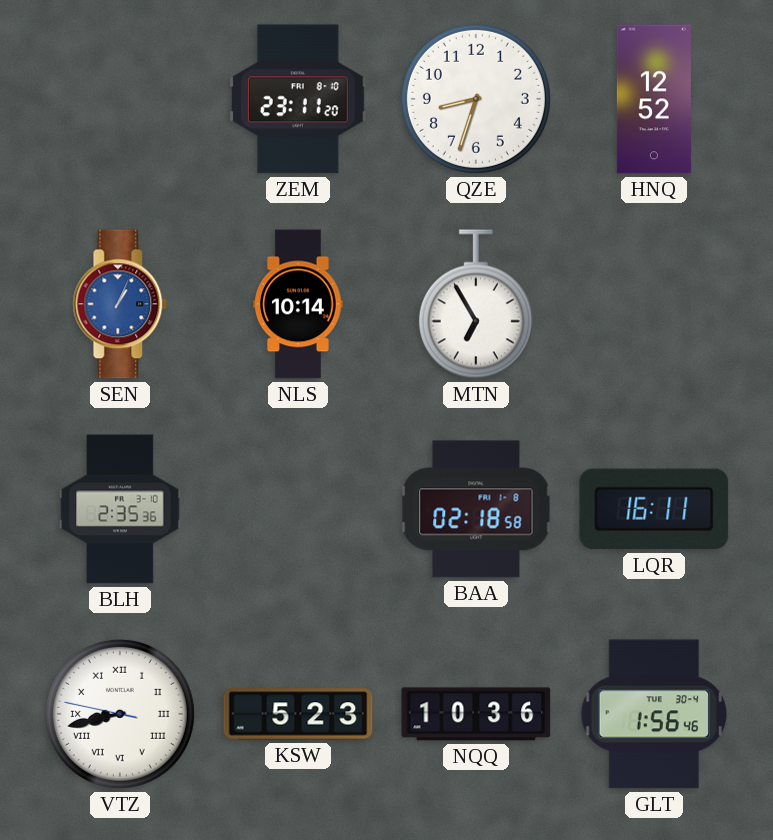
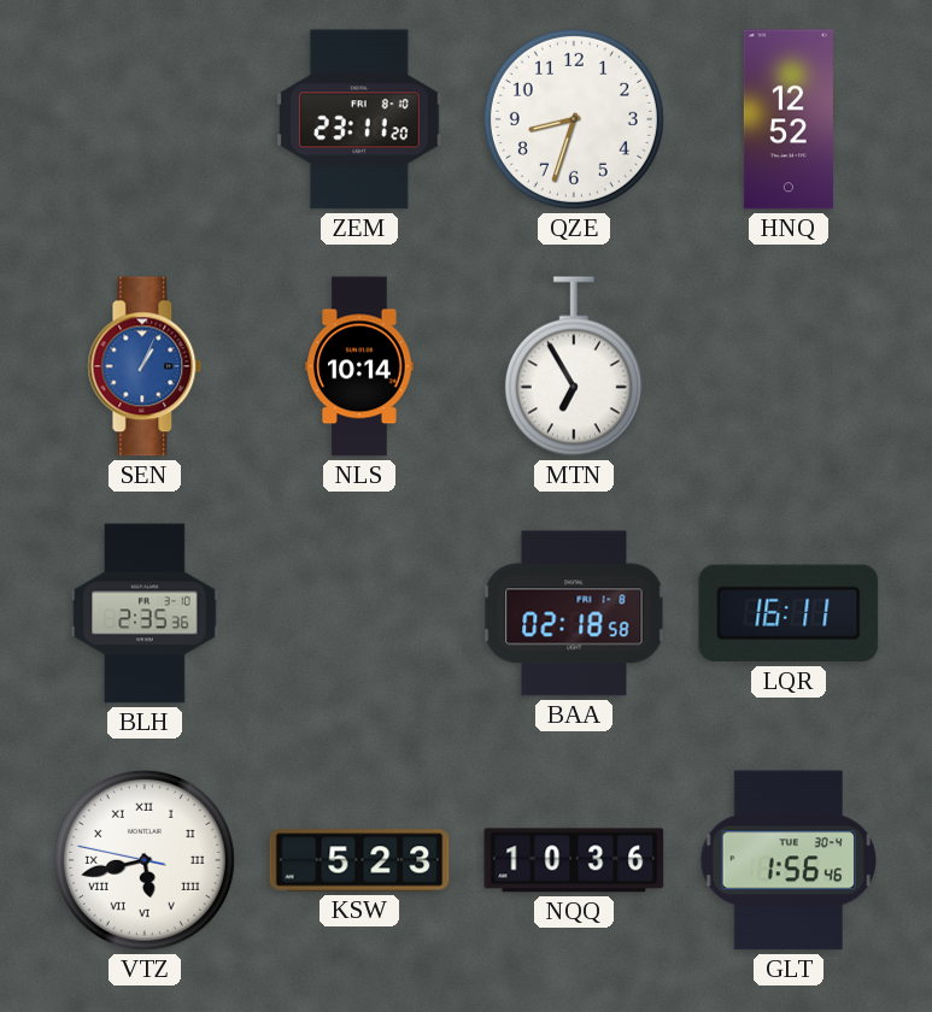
VTZ: 8:42 -> 5:42
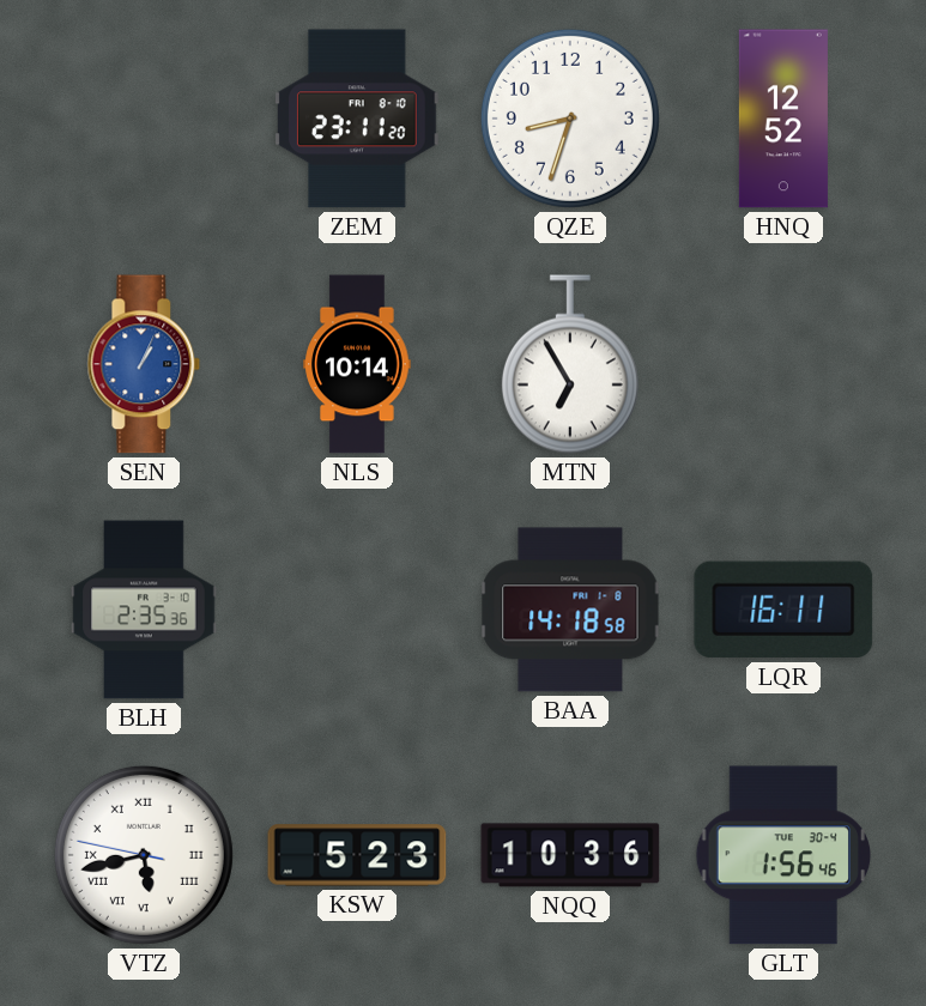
BAA: 02:18 -> 14:18
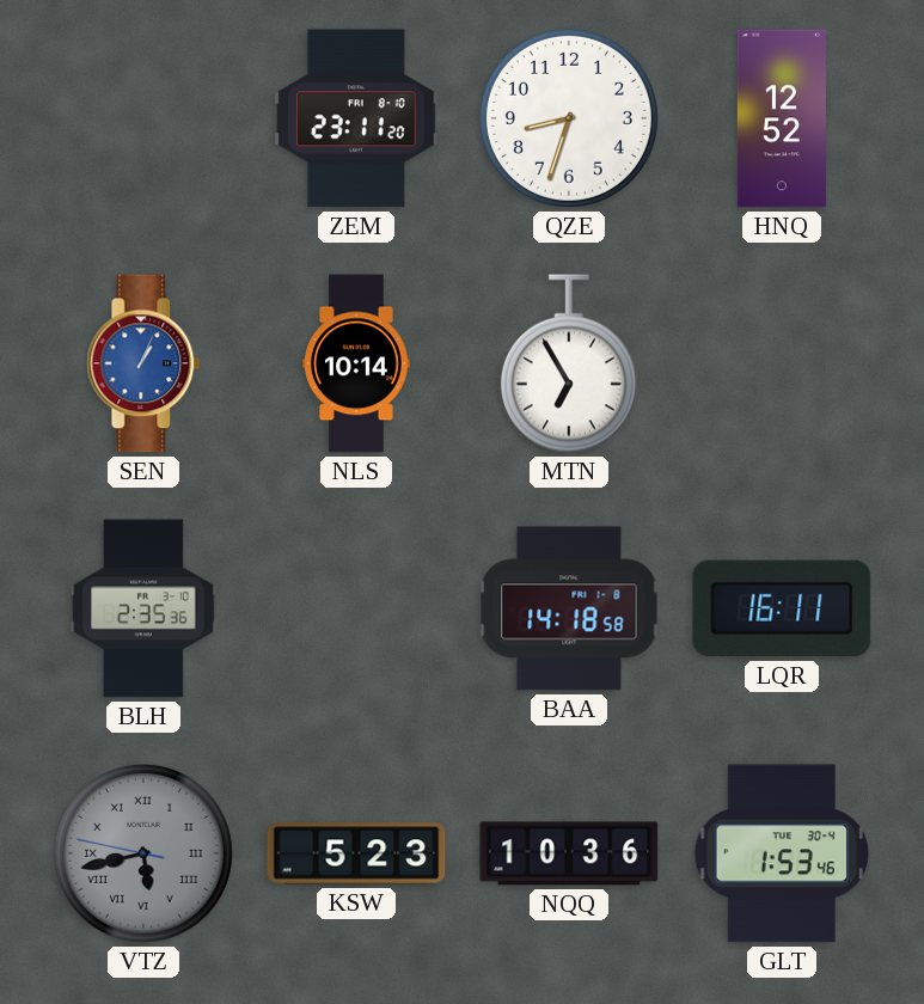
VTZ dial: white -> grey
GLT: 1:56 -> 1:53
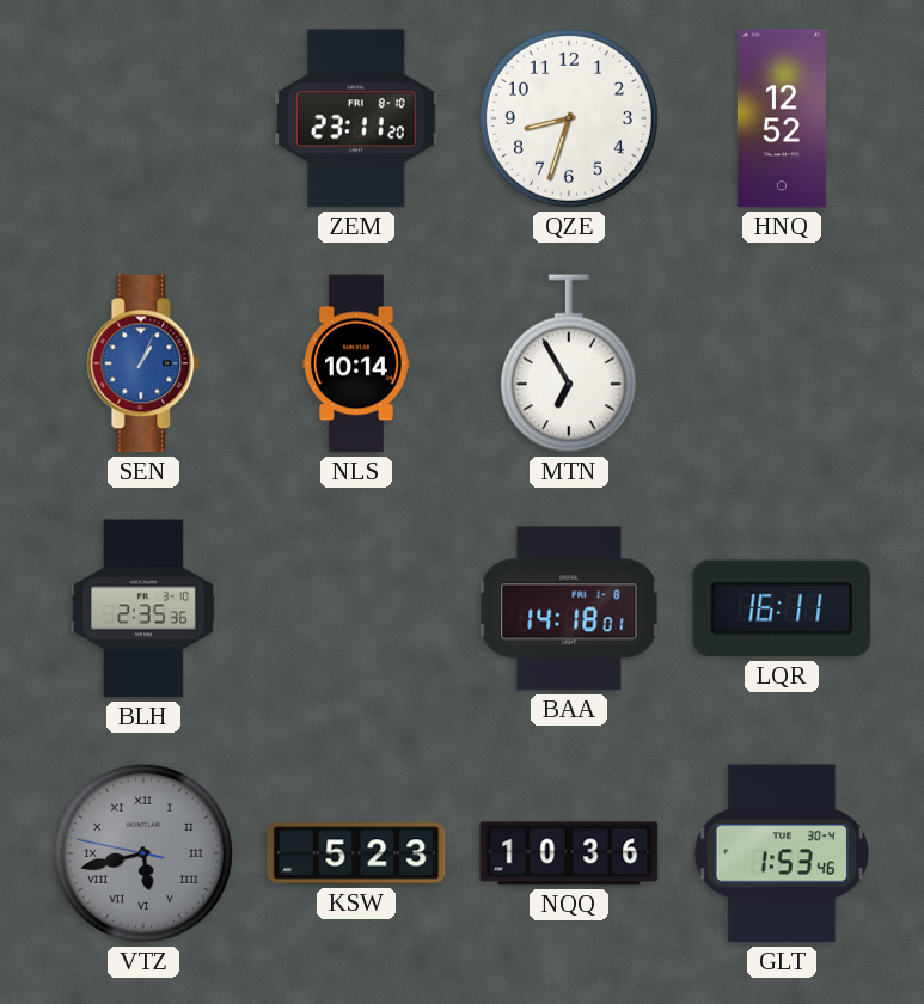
BAA: 14:18:58 -> 14:18:01
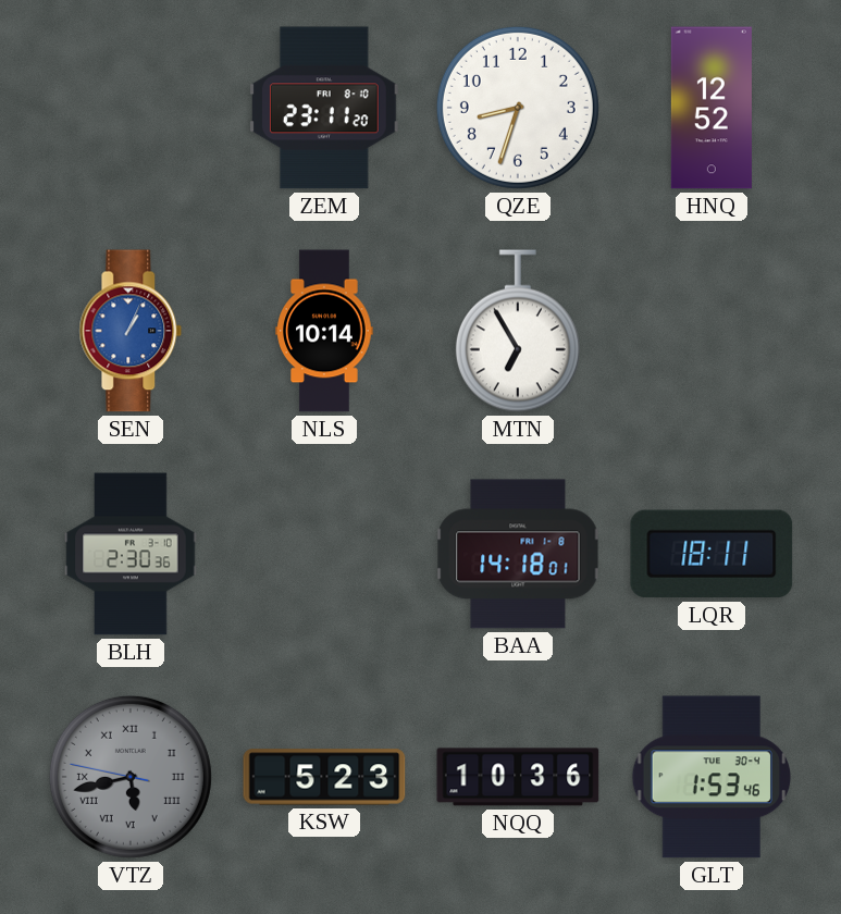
BLH: 2:35 -> 2:30
LQR: 16:11 -> 18:11
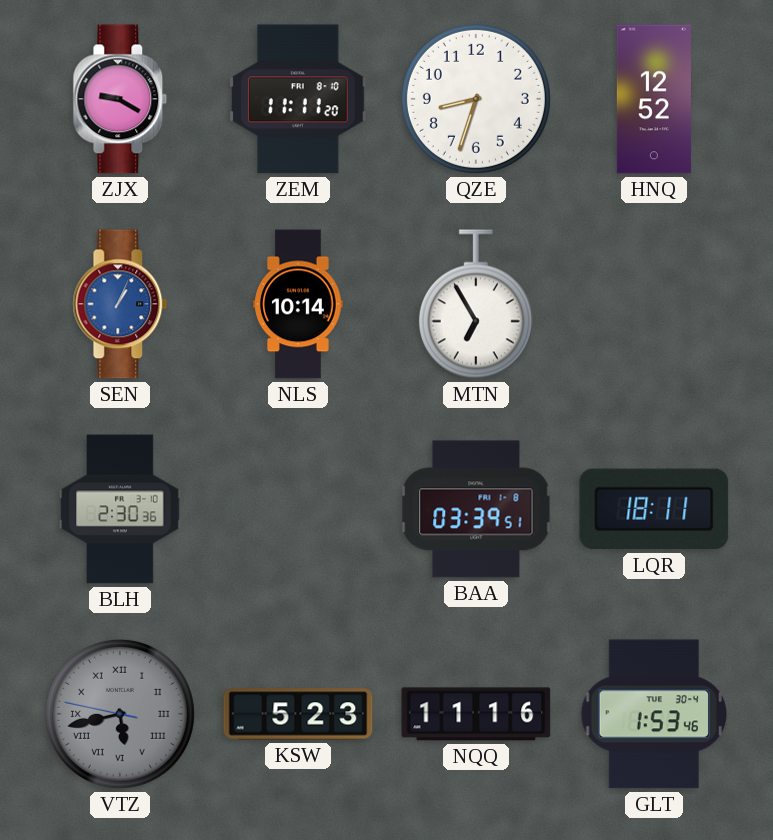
ZJX: none -> 9:20
ZEM: 23:11 -> 11:11
BAA: 14:18 -> 03:39
NQQ: 10:36 -> 11:16
